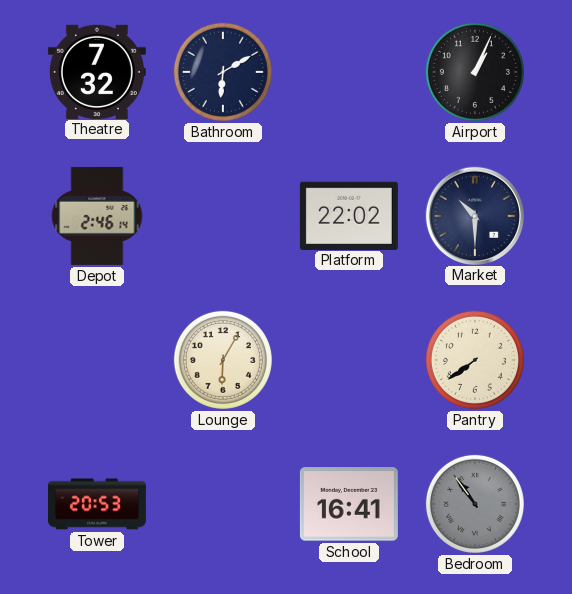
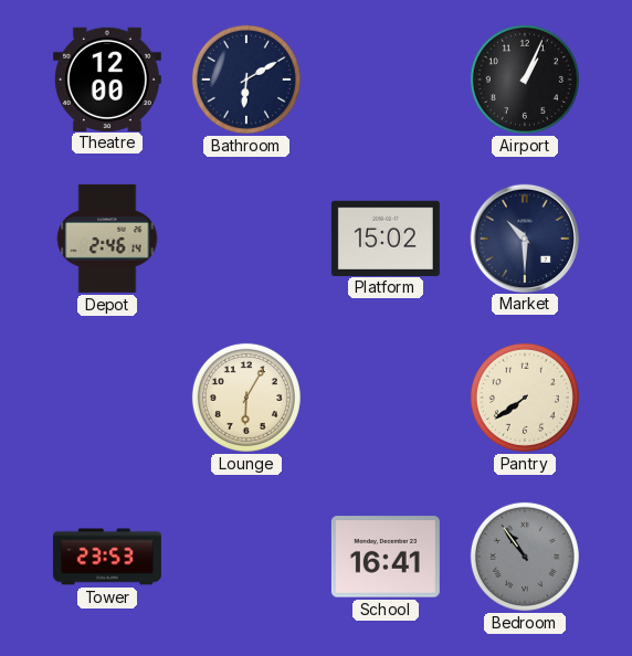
Theatre: 7:32 -> 12:00
Platform: 22:02 -> 15:02
Tower: 20:53 -> 23:53
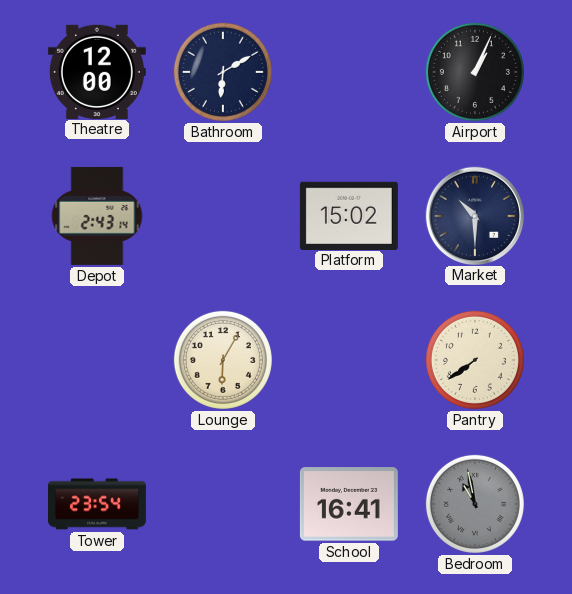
Depot: 2:46 -> 2:43
Tower: 23:53 -> 23:54
Bedroom: 10:54 -> 10:58
